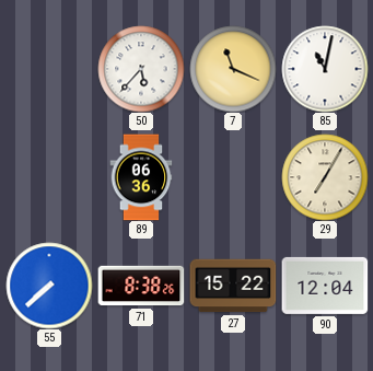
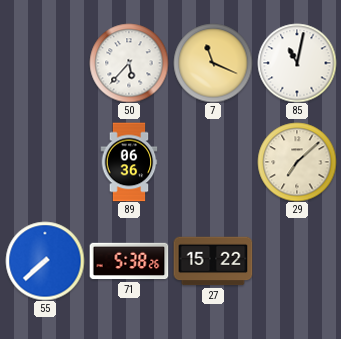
29: 7:05 -> 7:08
71: 8:38 -> 5:38
90: 12:04 -> none
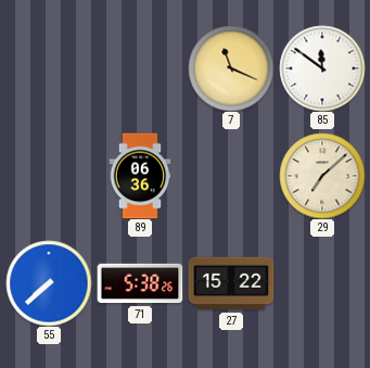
50: 5:37 -> none
85: 11:02 -> 11:51
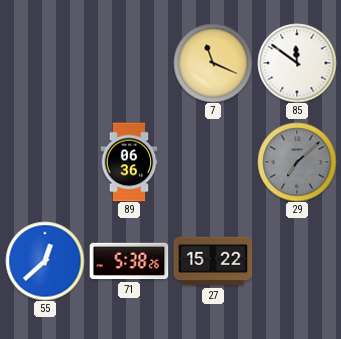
29 dial: cream -> grey
55: 7:38 -> 12:38
